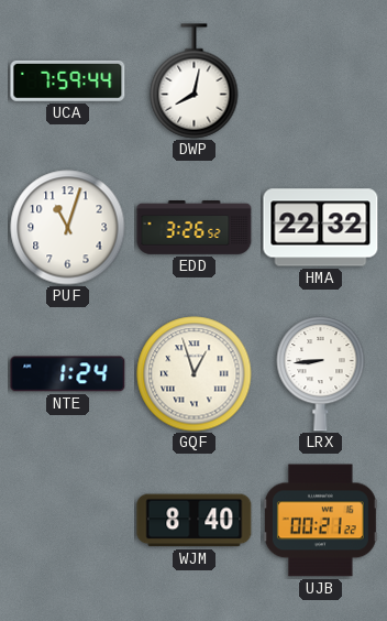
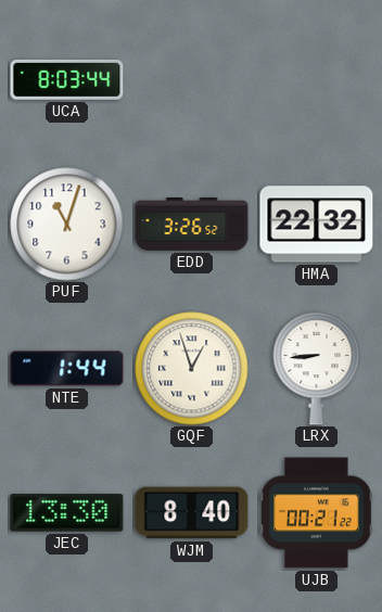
UCA: 7:59 -> 8:03
DWP: 8:02 -> none
NTE: 1:24 -> 1:44
JEC: none -> 13:30
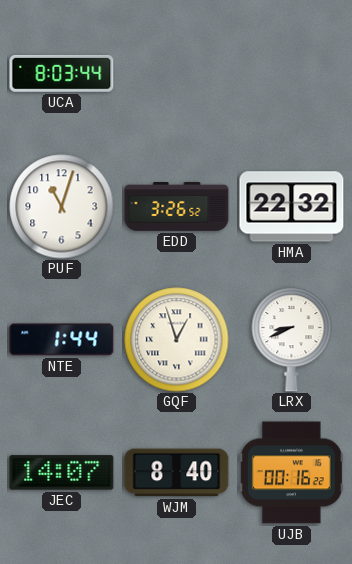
LRX: 8:44 -> 8:41
JEC: 13:30 -> 14:07
UJB: 00:21 -> 00:16
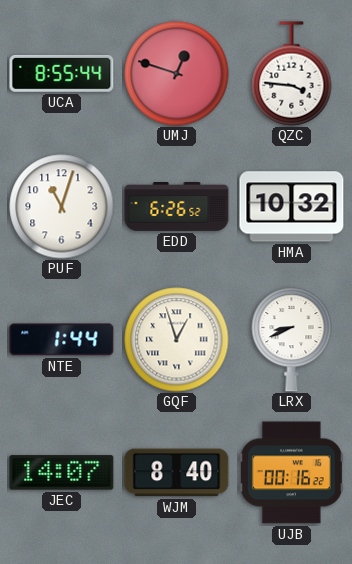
UCA: 8:03 -> 8:55
UMJ: none -> 12:48
QZC: none -> 3:46
EDD: 3:26 -> 6:26
HMA: 22:32 -> 10:32
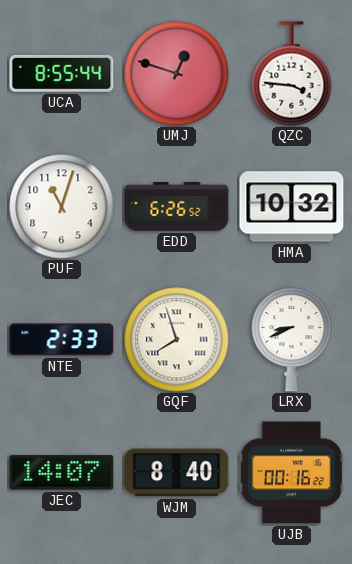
NTE: 1:44 -> 2:33
GQF: 12:57 -> 7:57
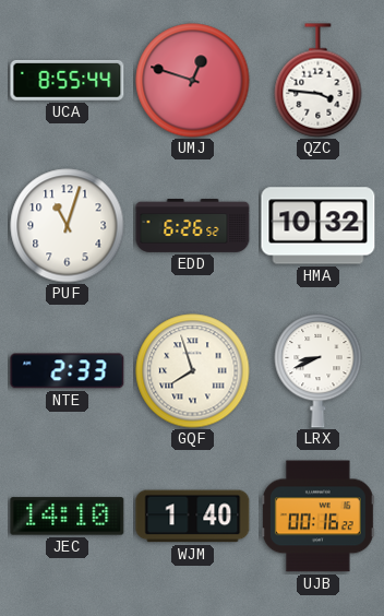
JEC: 14:07 -> 14:10
WJM: 8:40 -> 1:40
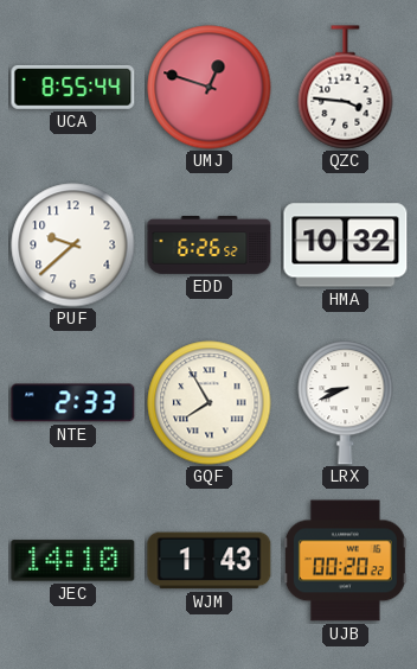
PUF: 11:03 -> 9:38
GQF: 7:57 -> 7:55
WJM: 1:40 -> 1:43
UJB: 00:16 -> 00:20
